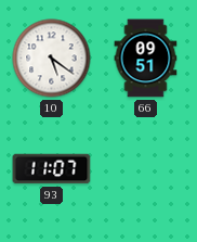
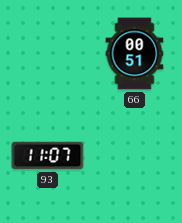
10: 5:21 -> none
66: 09:51 -> 00:51
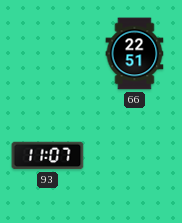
66: 00:51 -> 22:51
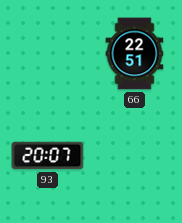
93: 11:07 -> 20:07
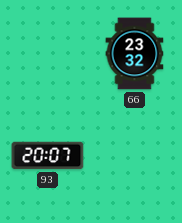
66: 22:51 -> 23:32
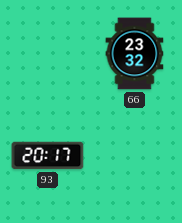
93: 20:07 -> 20:17
